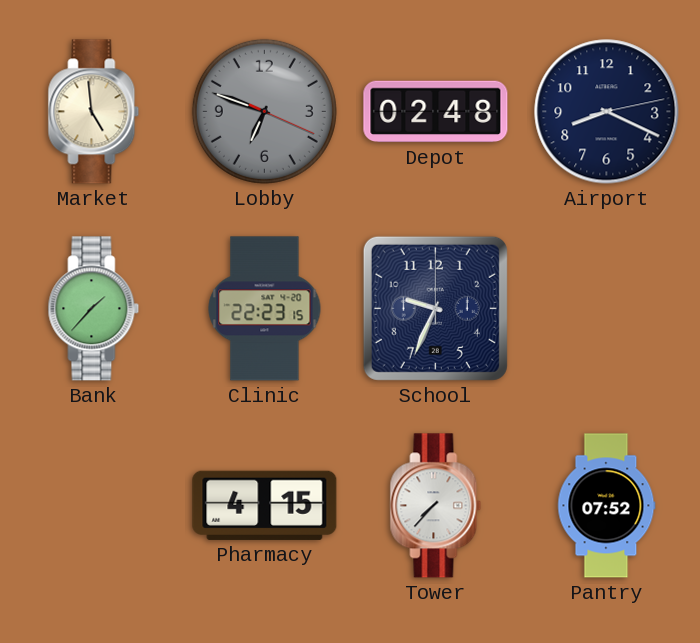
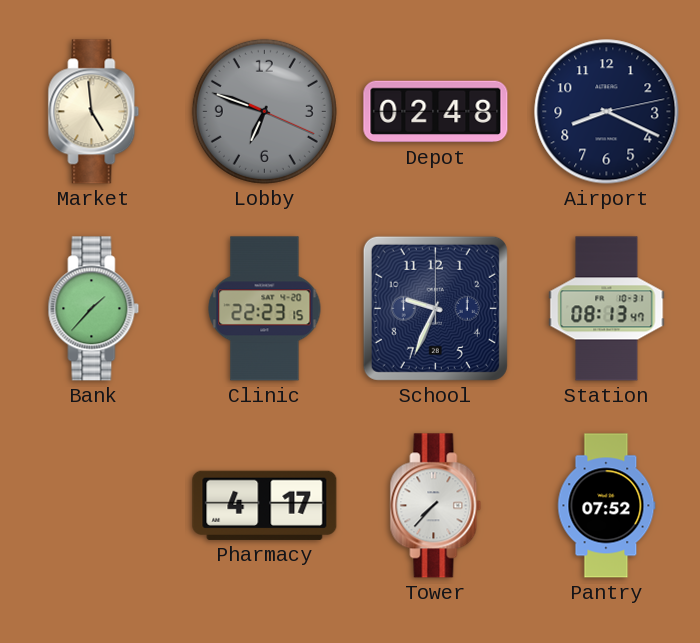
Station: none -> 08:13
Pharmacy: 4:15 -> 4:17
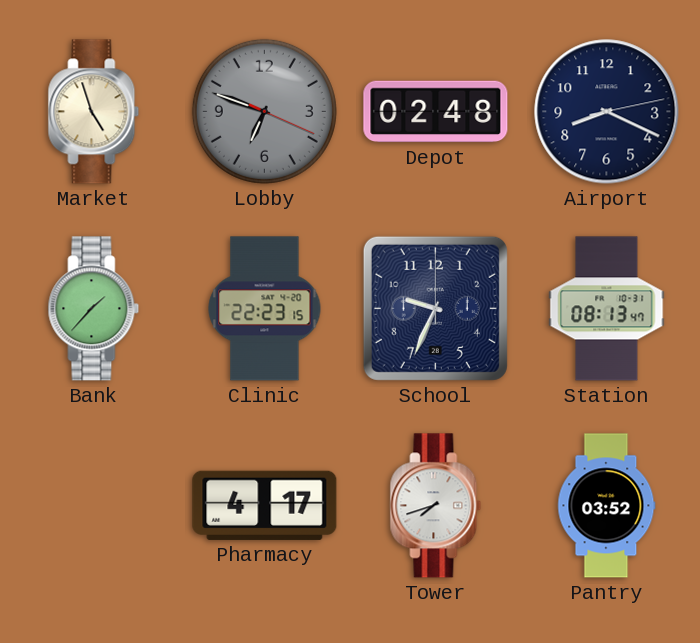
Market: 4:59 -> 4:57
Tower: 7:37 -> 7:42
Pantry: 07:52 -> 03:52
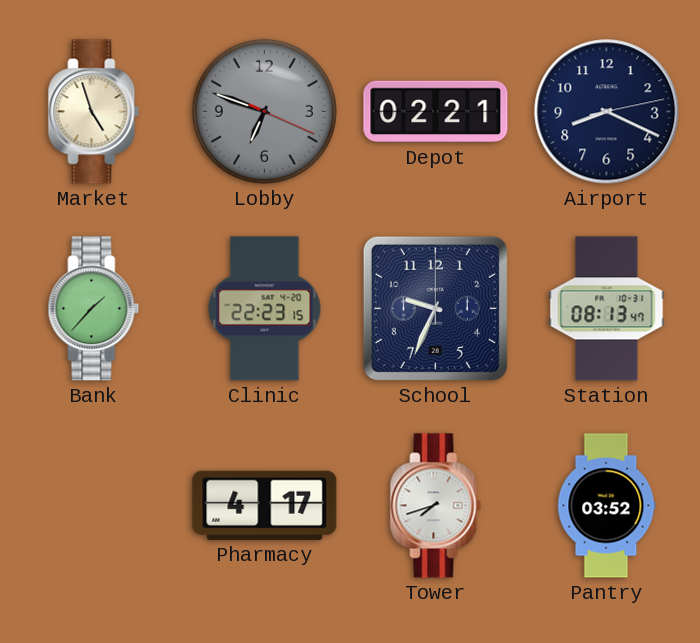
Depot: 02:48 -> 02:21
